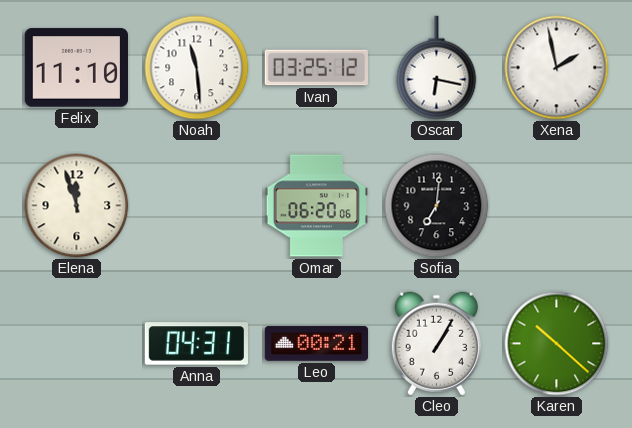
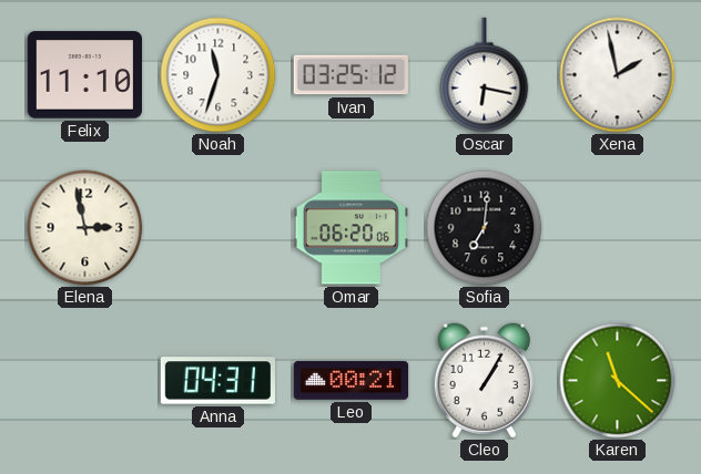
Noah: 11:29 -> 11:33
Elena: 11:57 -> 2:58
Karen: 10:22 -> 11:22
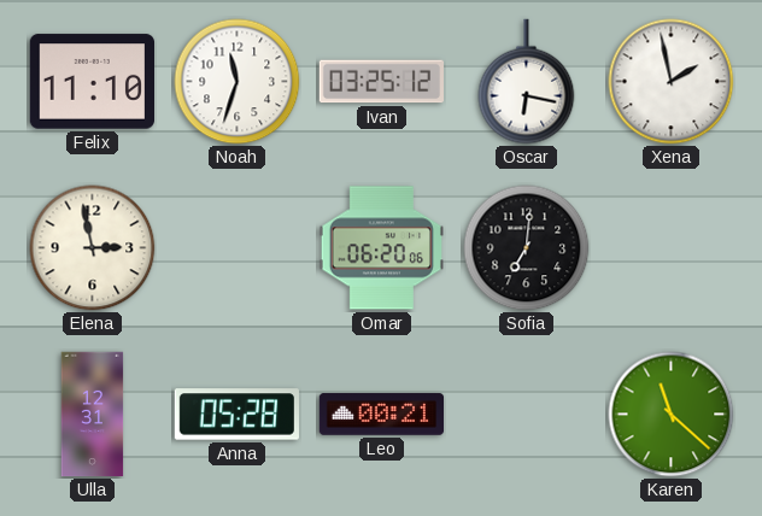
Ulla: none -> 12:31
Anna: 04:31 -> 05:28
Cleo: 1:05 -> none
